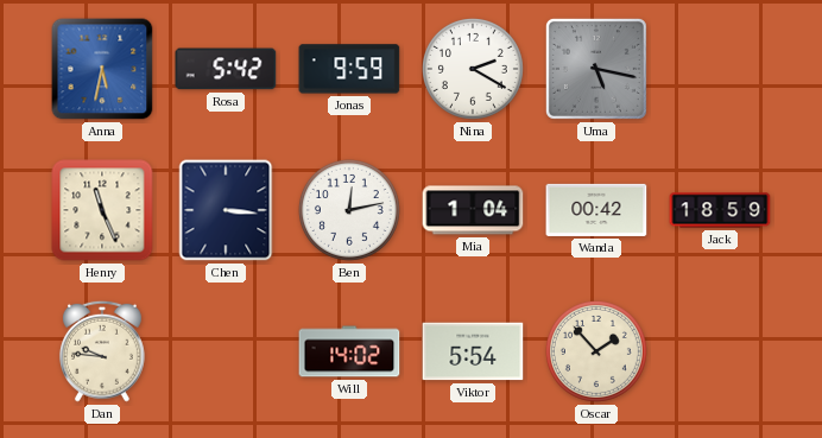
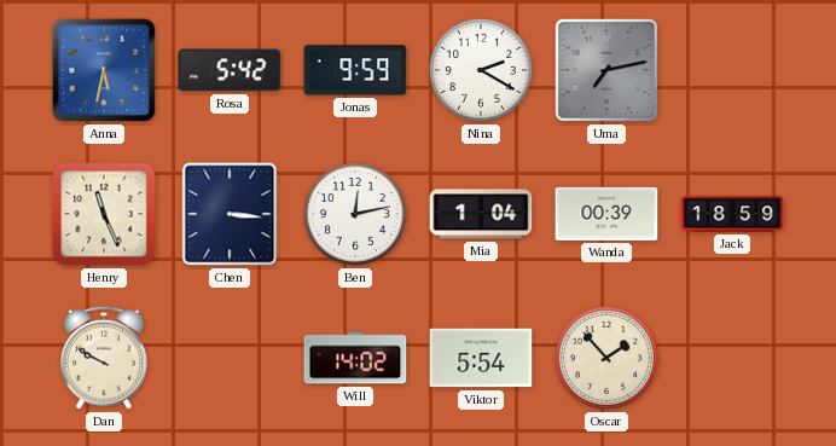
Uma: 5:17 -> 7:13
Wanda: 00:42 -> 00:39
Dan: 9:46 -> 9:50
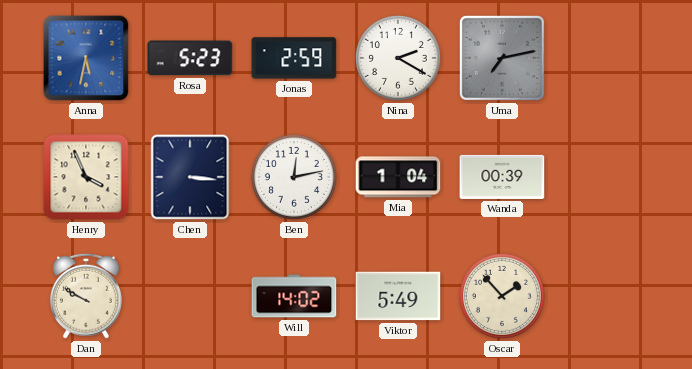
Rosa: 5:42 -> 5:23
Jonas: 9:59 -> 2:59
Henry: 11:26 -> 3:56
Jack: 18:59 -> none
Viktor: 5:54 -> 5:49
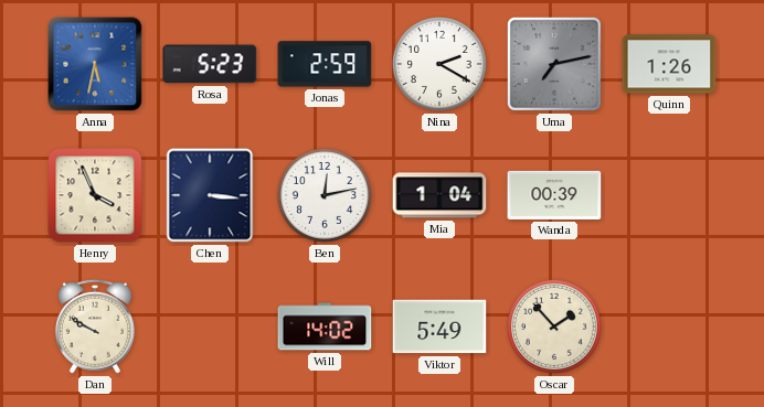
Quinn: none -> 1:26
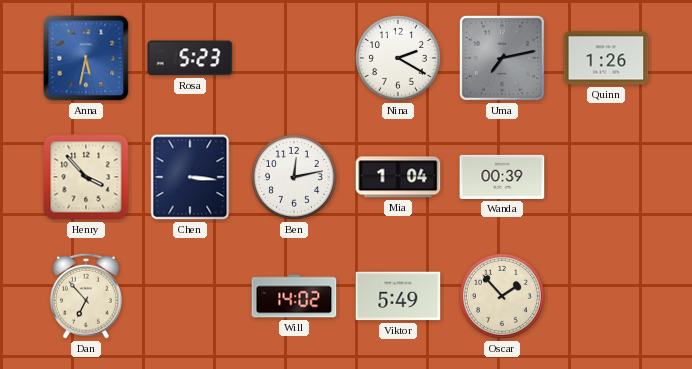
Jonas: 2:59 -> none
Henry: 3:56 -> 3:53
Dan: 9:50 -> 6:53
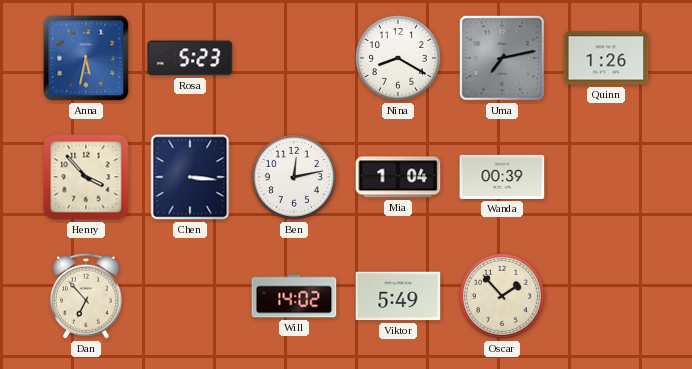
Nina: 2:20 -> 8:20
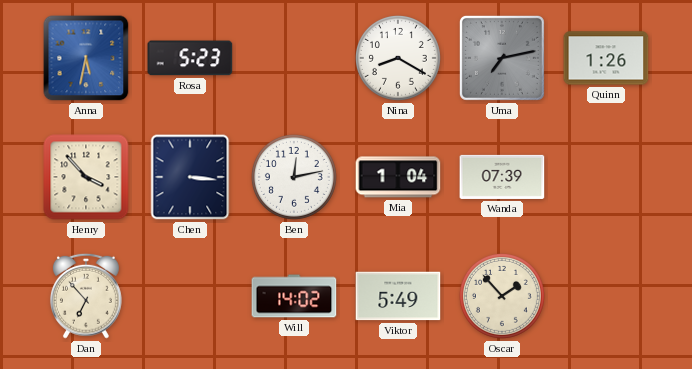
Wanda: 00:39 -> 07:39
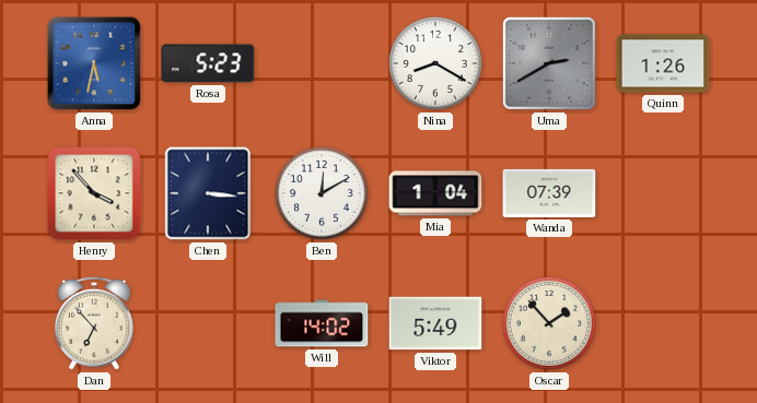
Uma: 7:13 -> 2:40
Ben: 12:13 -> 12:10
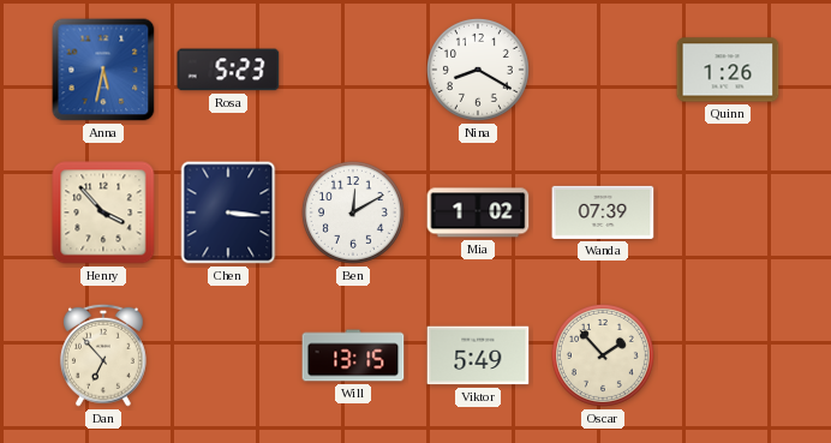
Uma: 2:40 -> none
Mia: 1:04 -> 1:02
Will: 14:02 -> 13:15
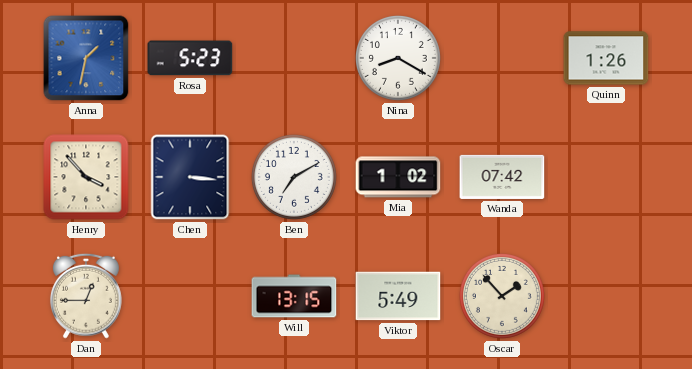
Anna: 5:32 -> 1:32
Ben: 12:10 -> 7:10
Wanda: 07:39 -> 07:42
Dan: 6:53 -> 12:45
